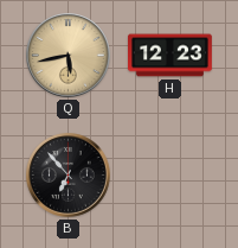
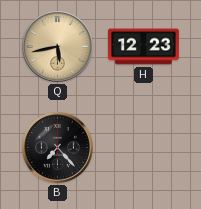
B: 6:53 -> 7:23
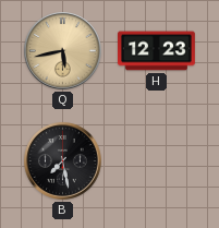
B: 7:23 -> 7:28
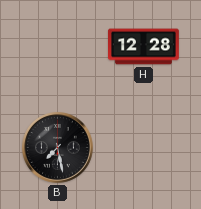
Q: 5:43 -> none
H: 12:23 -> 12:28
